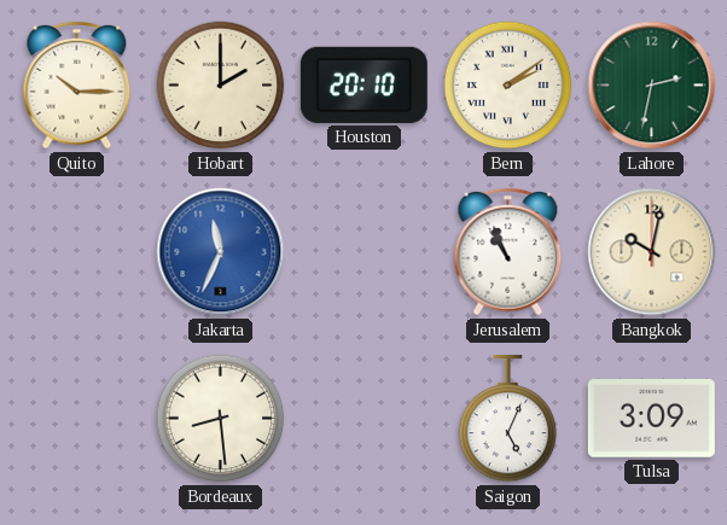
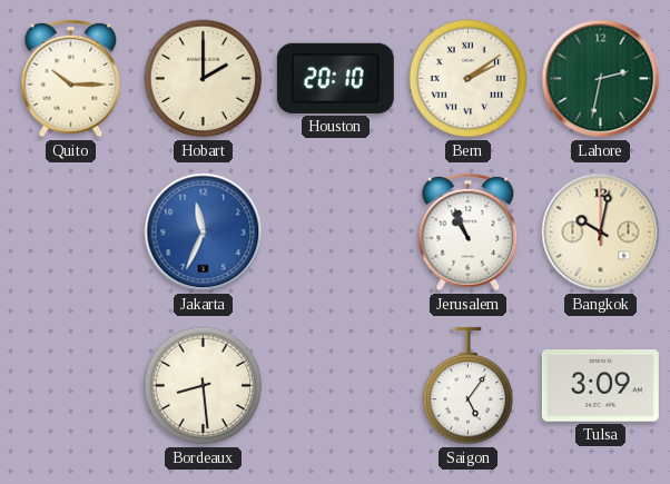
Saigon: 5:04 -> 5:06
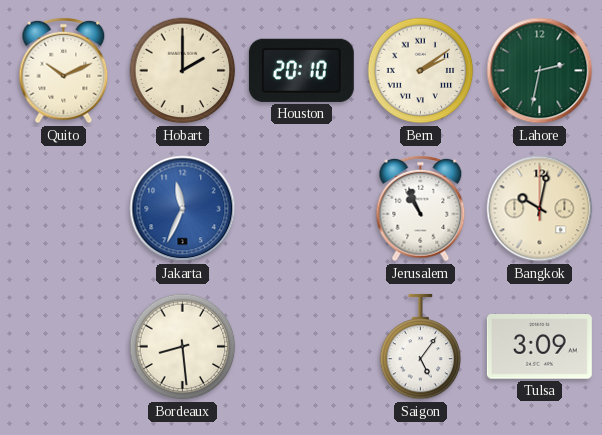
Quito: 10:15 -> 10:11
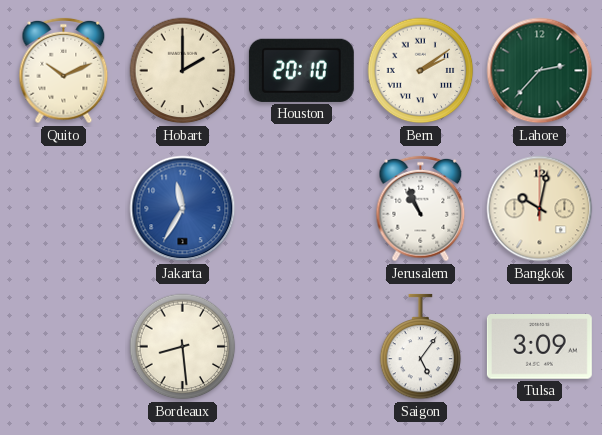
Lahore: 2:32 -> 2:37
Jakarta: 11:34 -> 11:35
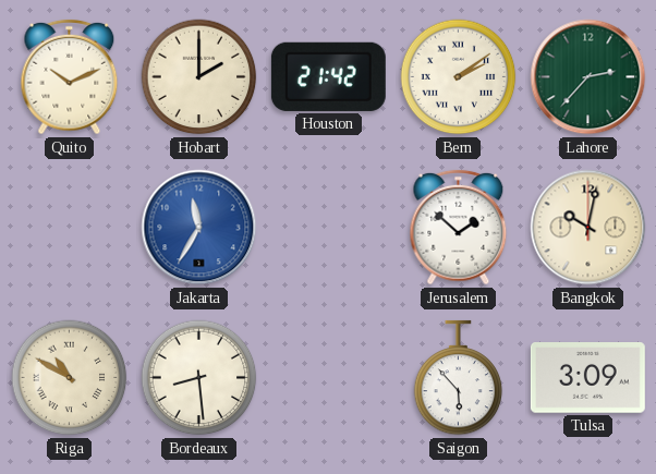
Houston: 20:10 -> 21:42
Jerusalem: 10:56 -> 1:52
Riga: none -> 10:50
Saigon: 5:06 -> 5:53
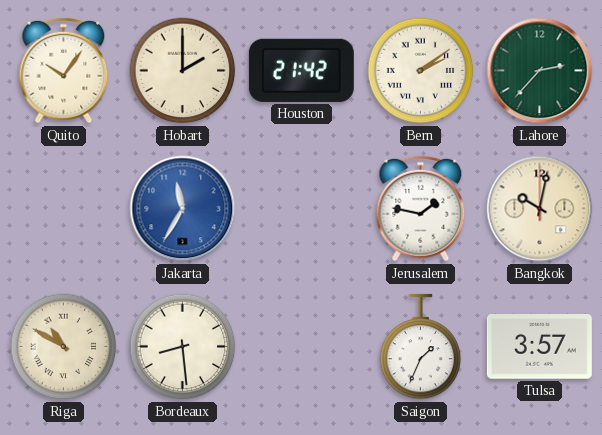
Quito: 10:11 -> 10:06
Jerusalem: 1:52 -> 1:47
Saigon: 5:53 -> 1:34
Tulsa: 3:09 -> 3:57
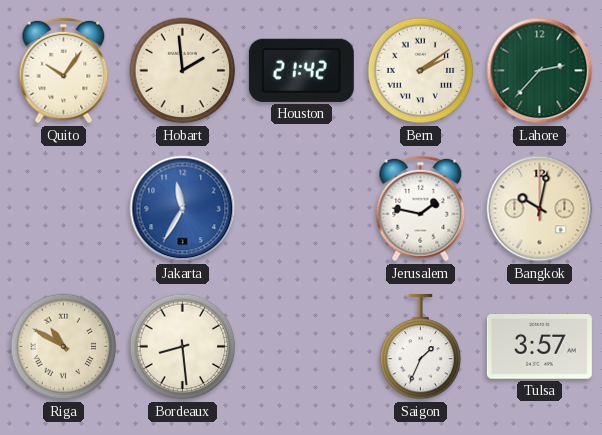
Hobart: 2:00 -> 1:59
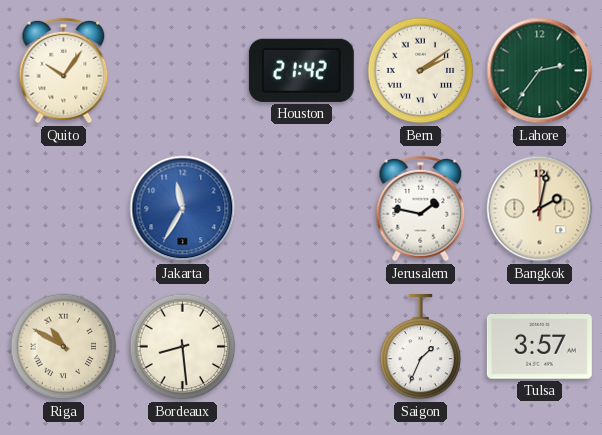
Hobart: 1:59 -> none
Lahore: 2:37 -> 2:36
Bangkok: 10:02 -> 2:02
